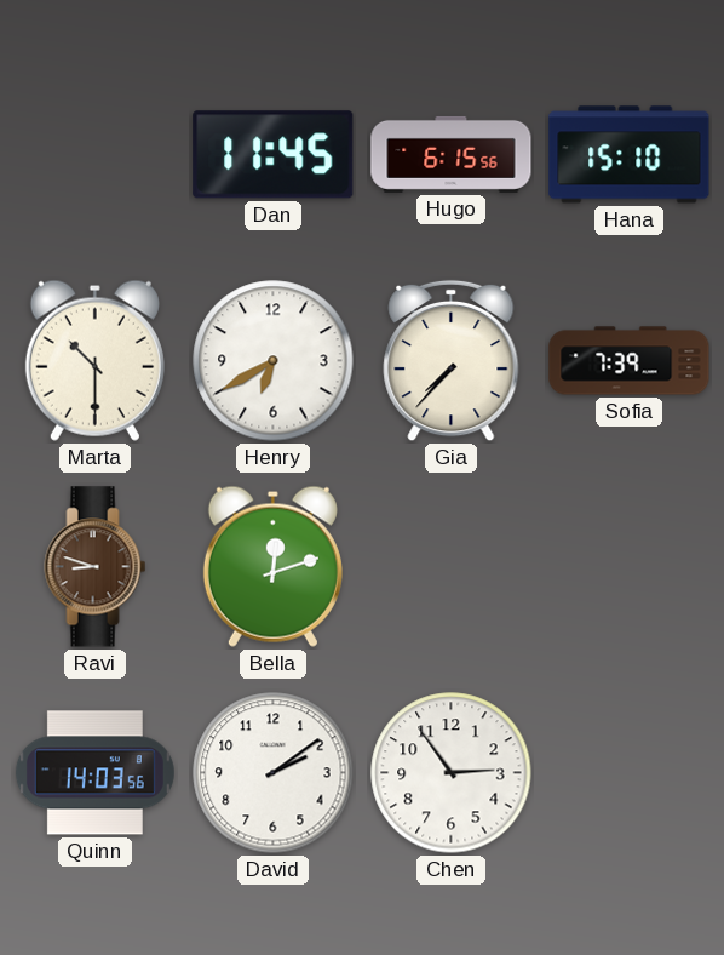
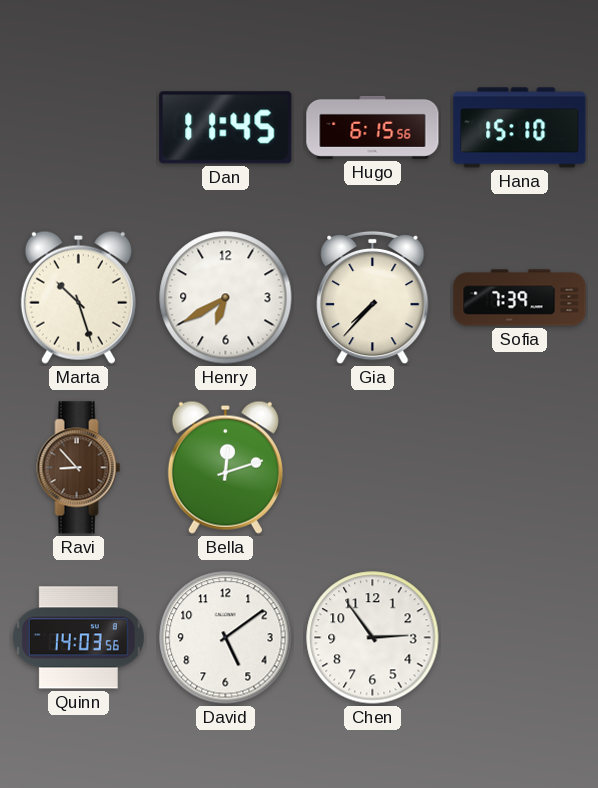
Marta: 10:30 -> 10:27
Ravi: 8:48 -> 8:53
David: 2:09 -> 5:09
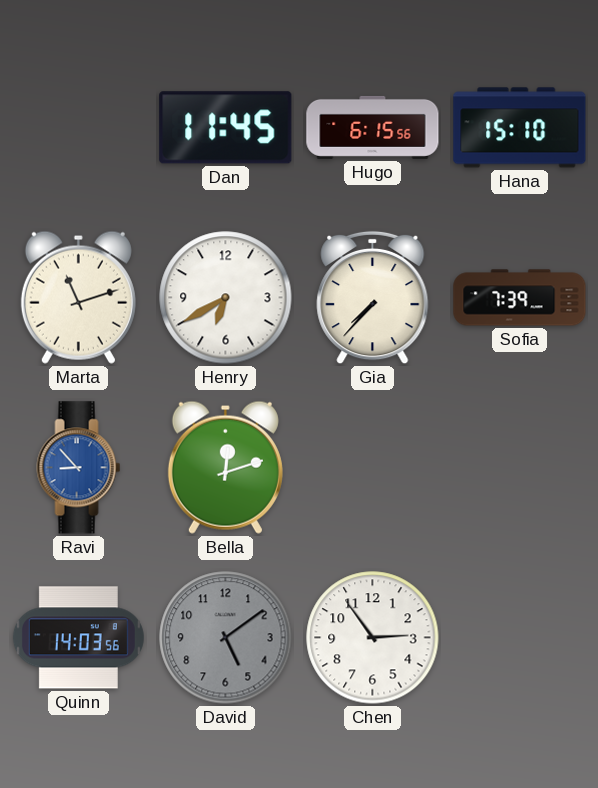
Marta: 10:27 -> 11:12
Ravi dial: brown -> blue
David dial: white -> grey
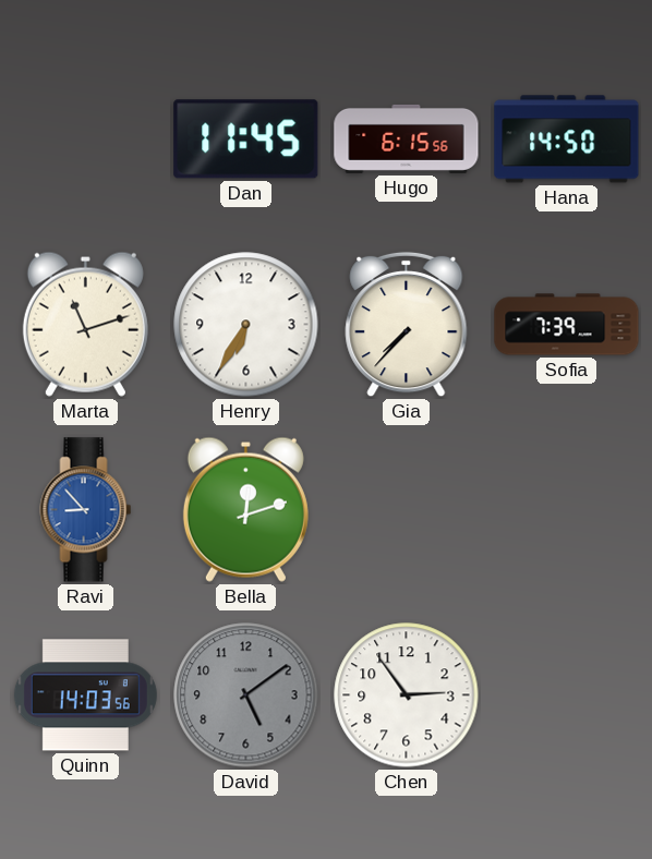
Hana: 15:10 -> 14:50
Henry: 6:40 -> 6:35
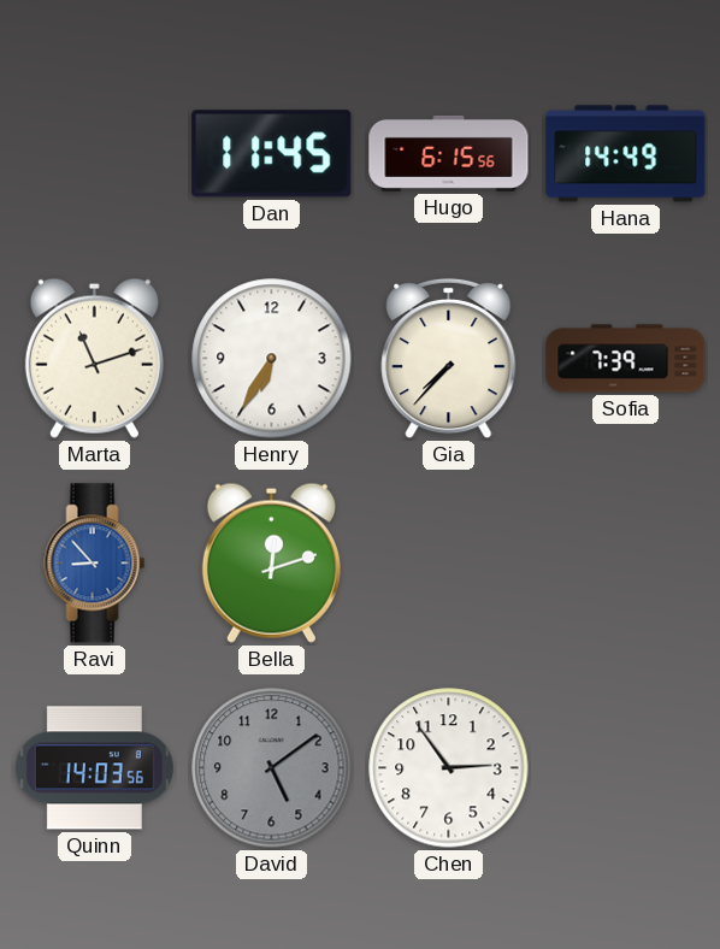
Hana: 14:50 -> 14:49
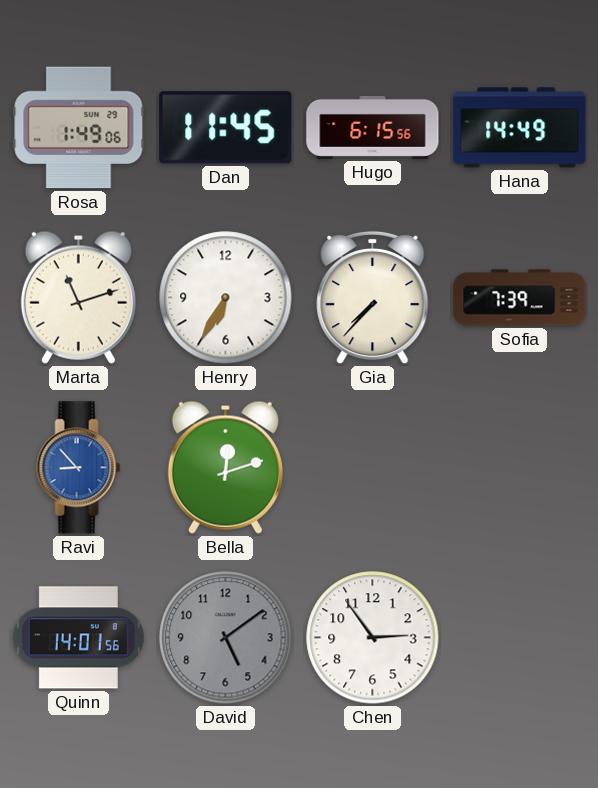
Rosa: none -> 1:49
Quinn: 14:03 -> 14:01
